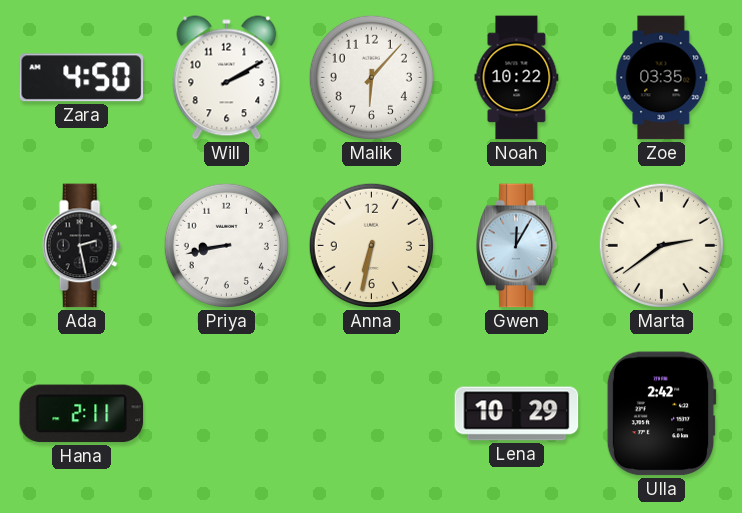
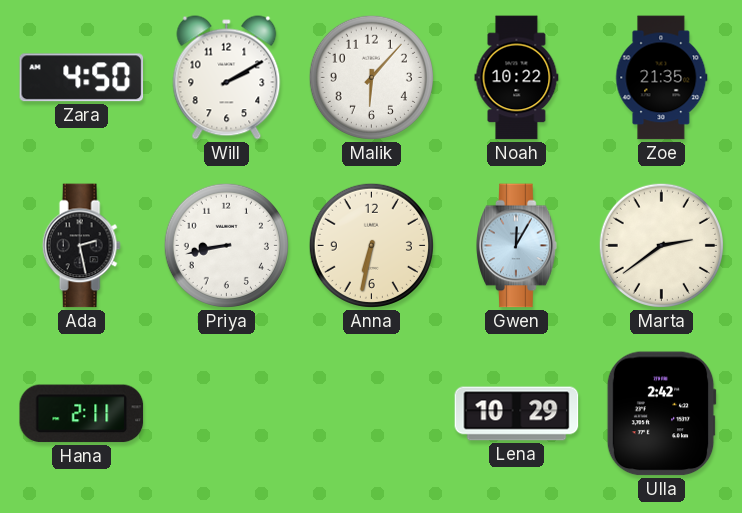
Zoe: 03:35 -> 21:35
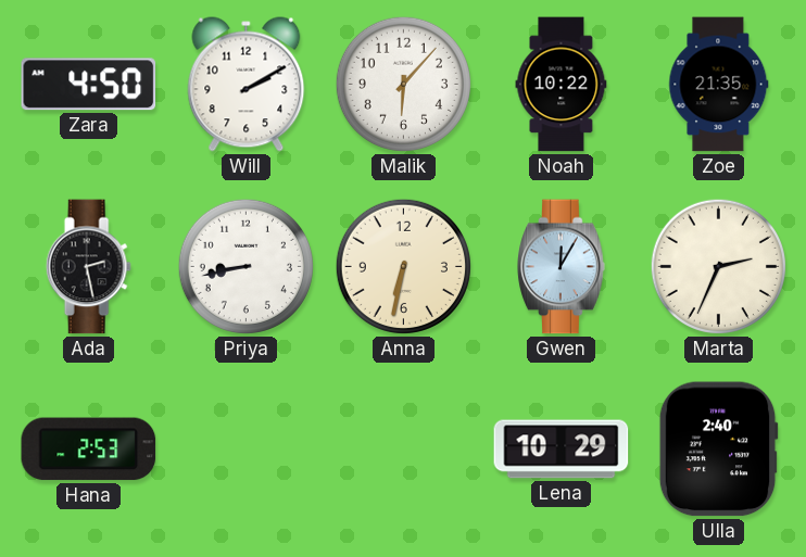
Marta: 2:39 -> 2:34
Hana: 2:11 -> 2:53
Ulla: 2:42 -> 2:40
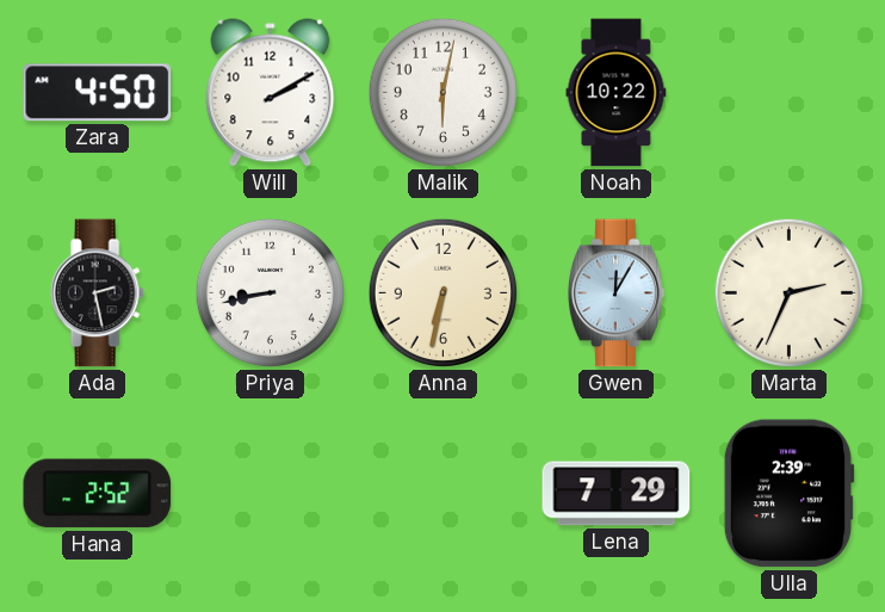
Malik: 6:07 -> 6:02
Zoe: 21:35 -> none
Hana: 2:53 -> 2:52
Lena: 10:29 -> 7:29
Ulla: 2:40 -> 2:39
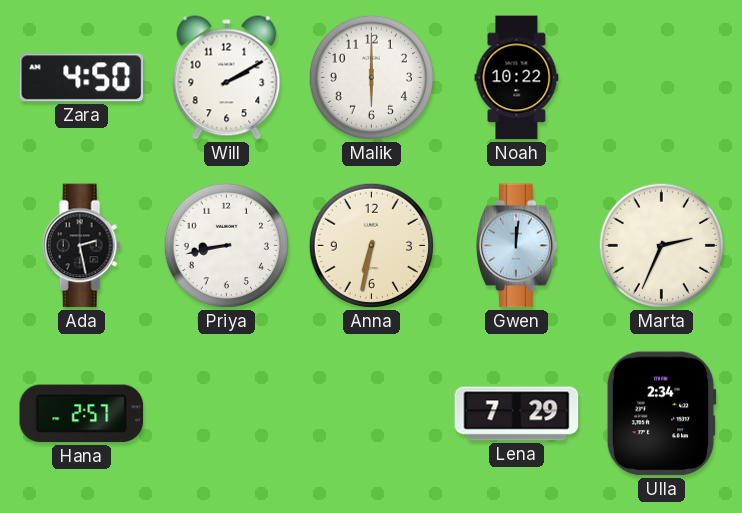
Malik: 6:02 -> 6:00
Gwen: 12:05 -> 12:01
Hana: 2:52 -> 2:57
Ulla: 2:39 -> 2:34
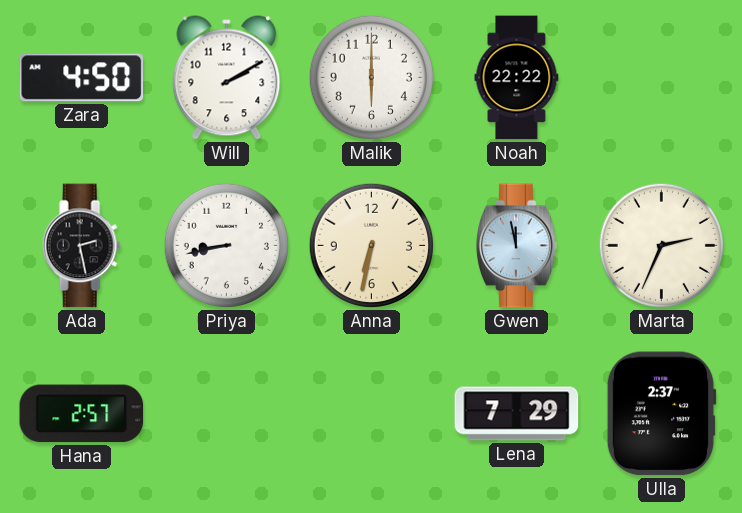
Noah: 10:22 -> 22:22
Gwen: 12:01 -> 11:58
Ulla: 2:34 -> 2:37
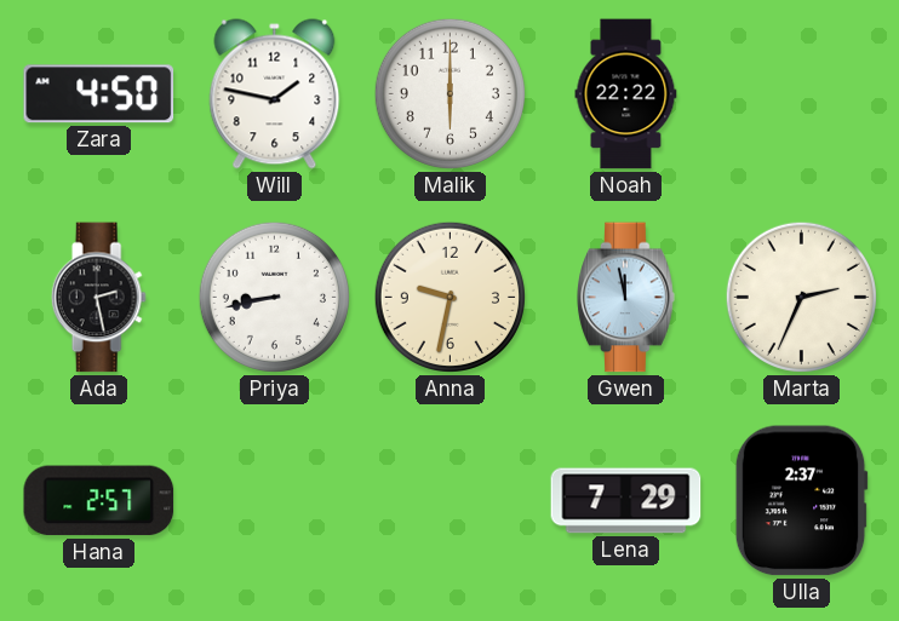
Will: 2:10 -> 1:47
Anna: 6:32 -> 9:32
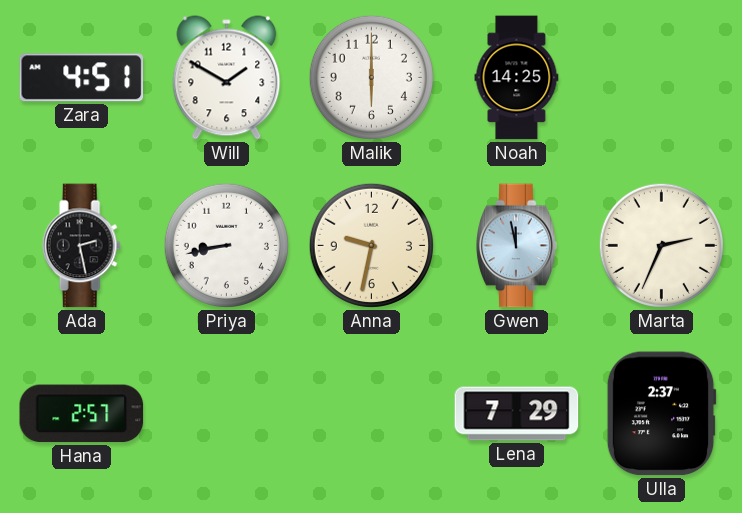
Zara: 4:50 -> 4:51
Will: 1:47 -> 1:50
Noah: 22:22 -> 14:25
